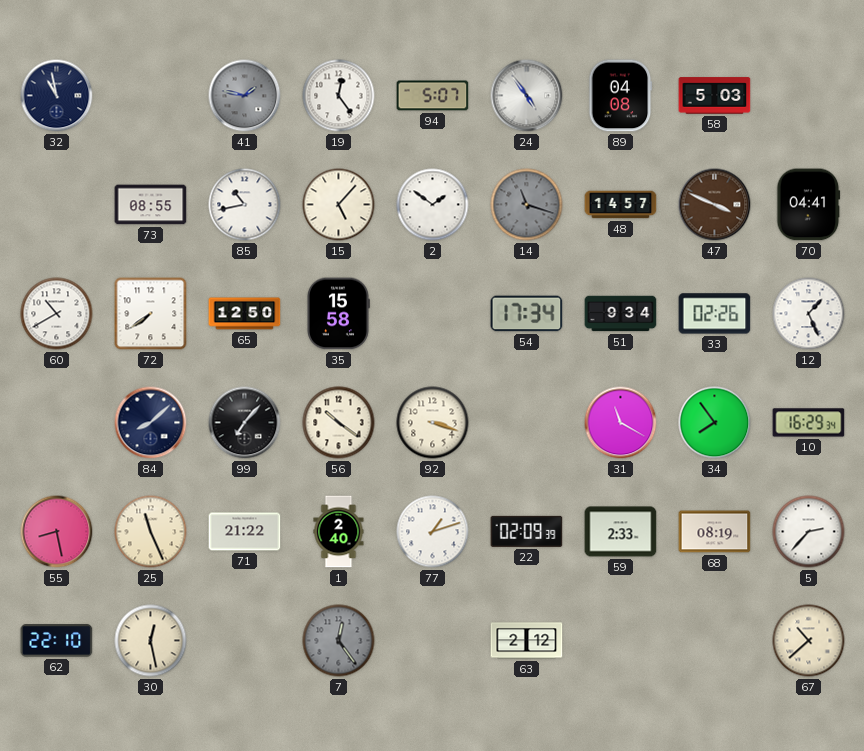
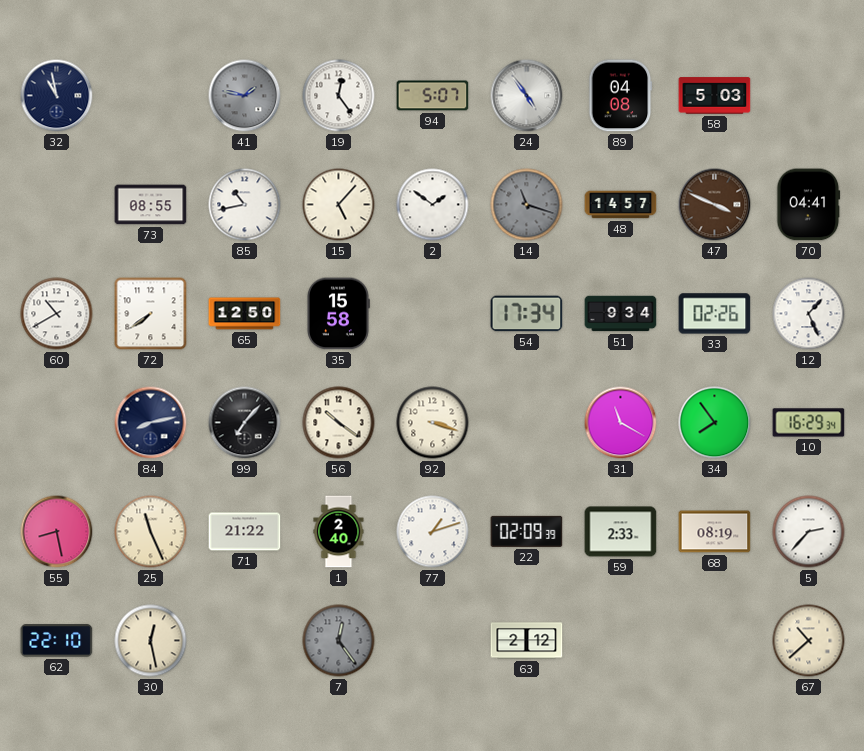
84: 8:08 -> 8:13
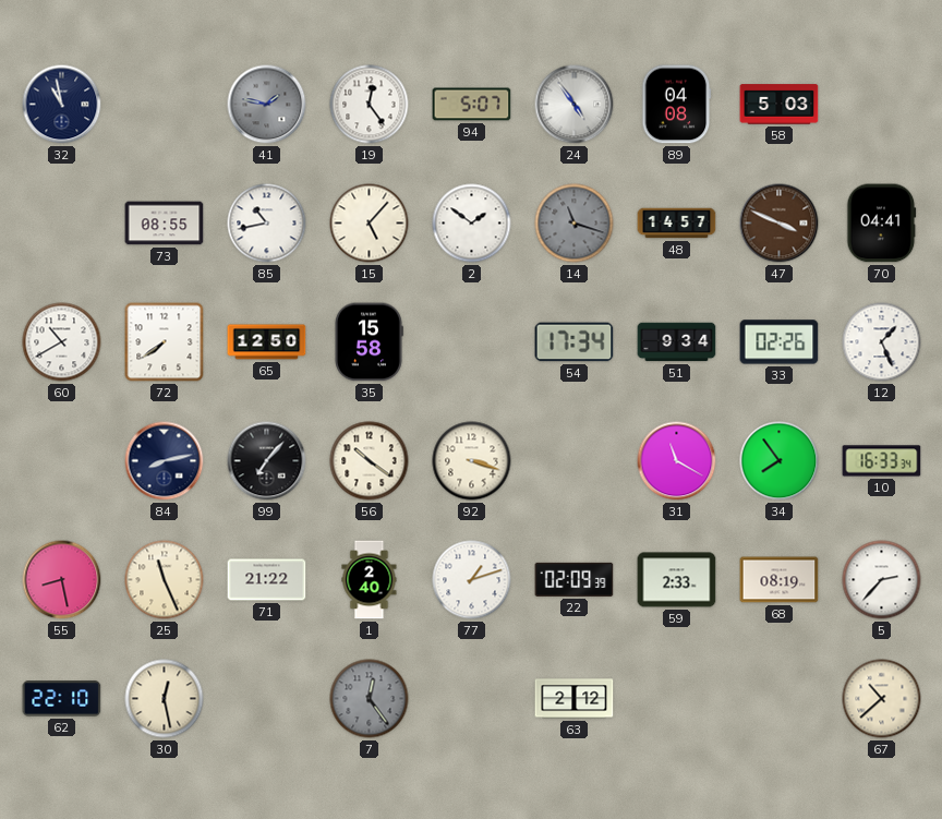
10: 16:29 -> 16:33
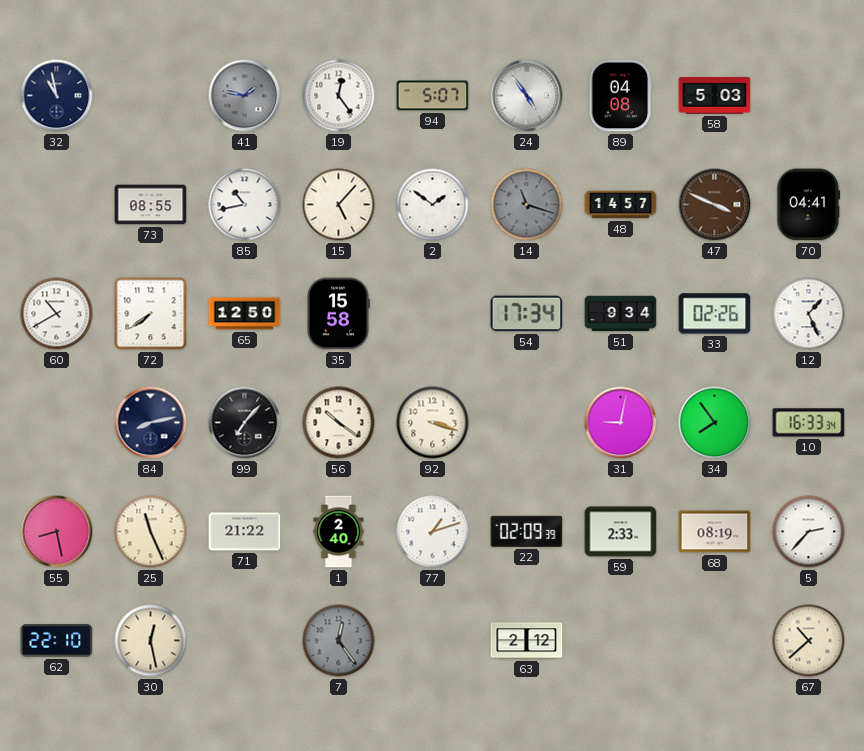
31: 11:20 -> 9:02
